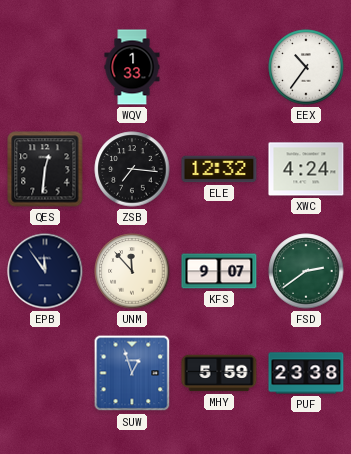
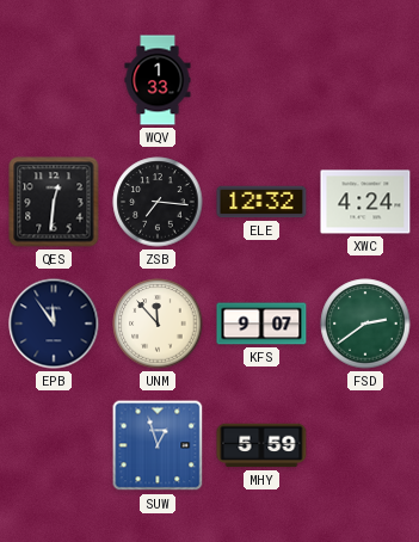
EEX: 10:36 -> none
PUF: 23:38 -> none
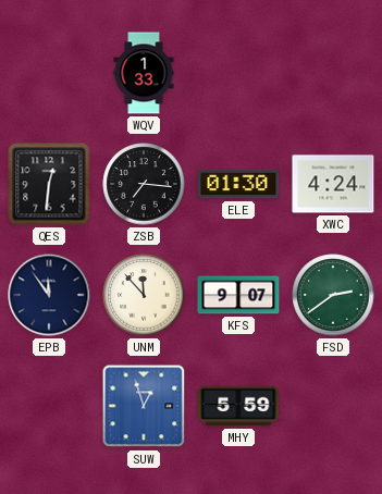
ELE: 12:32 -> 01:30
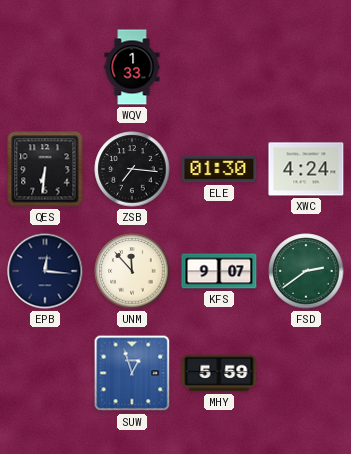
QES: 12:31 -> 6:31
EPB: 11:54 -> 12:16
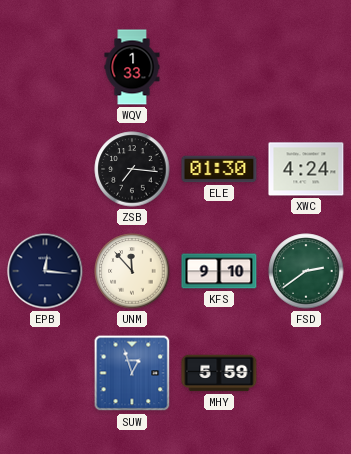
QES: 6:31 -> none
KFS: 9:07 -> 9:10
